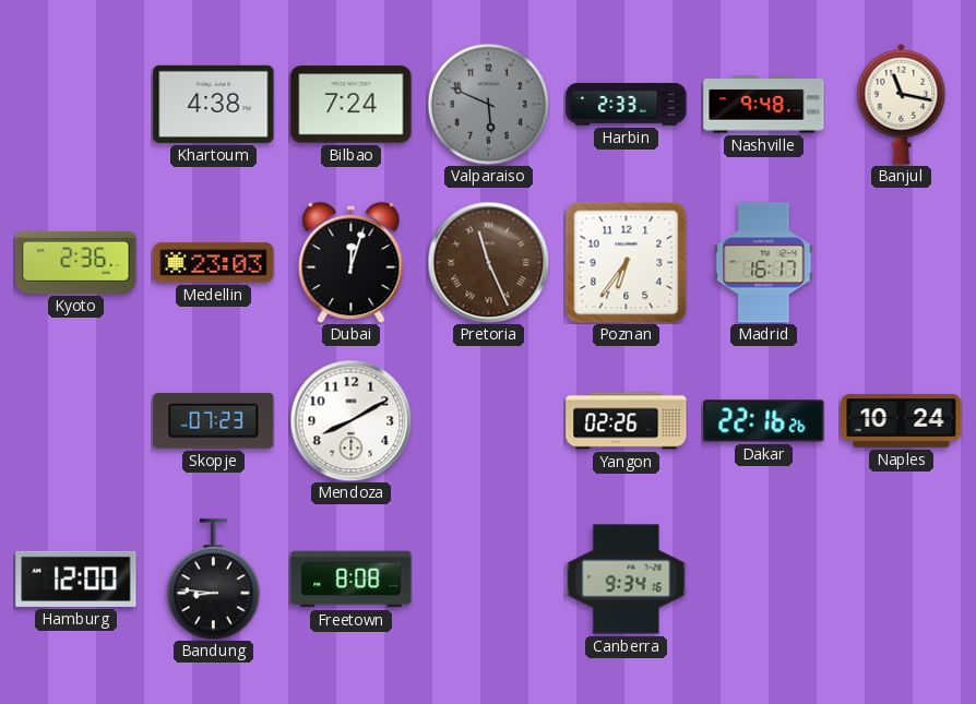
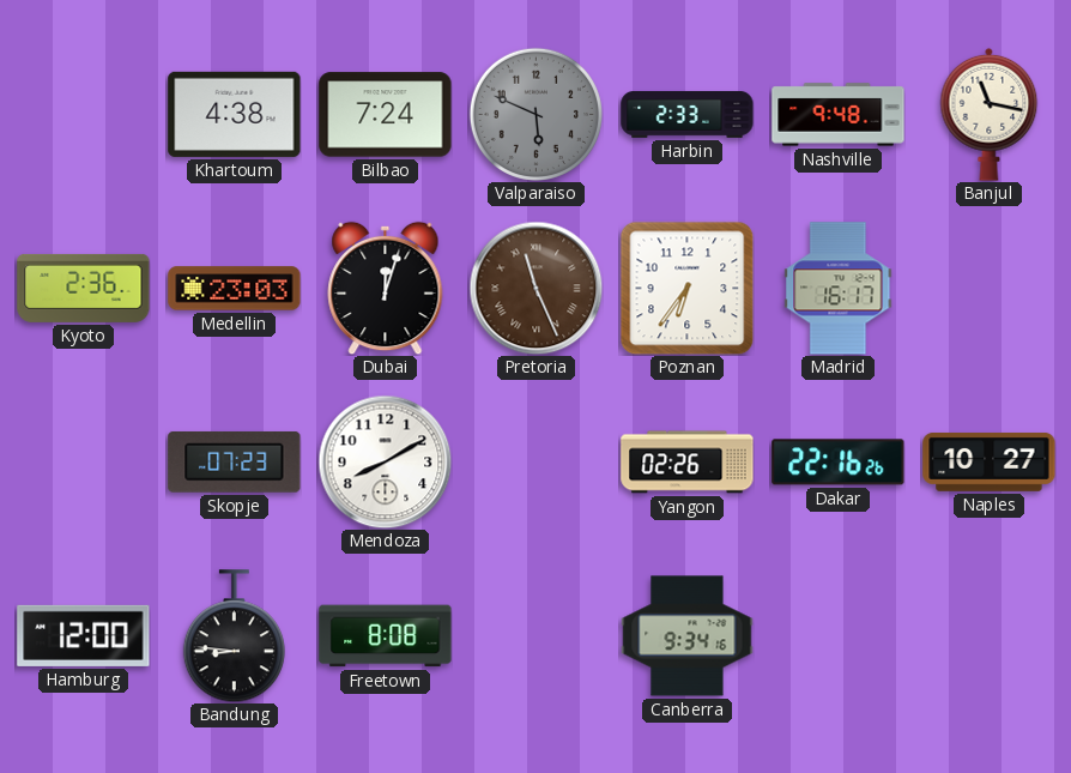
Naples: 10:24 -> 10:27
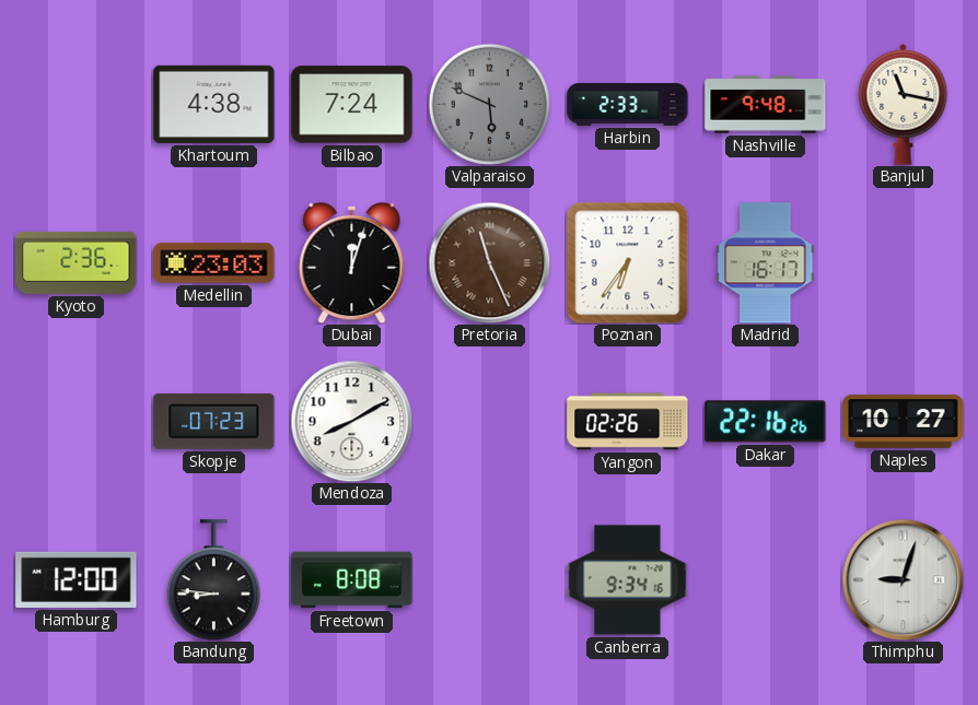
Thimphu: none -> 9:03
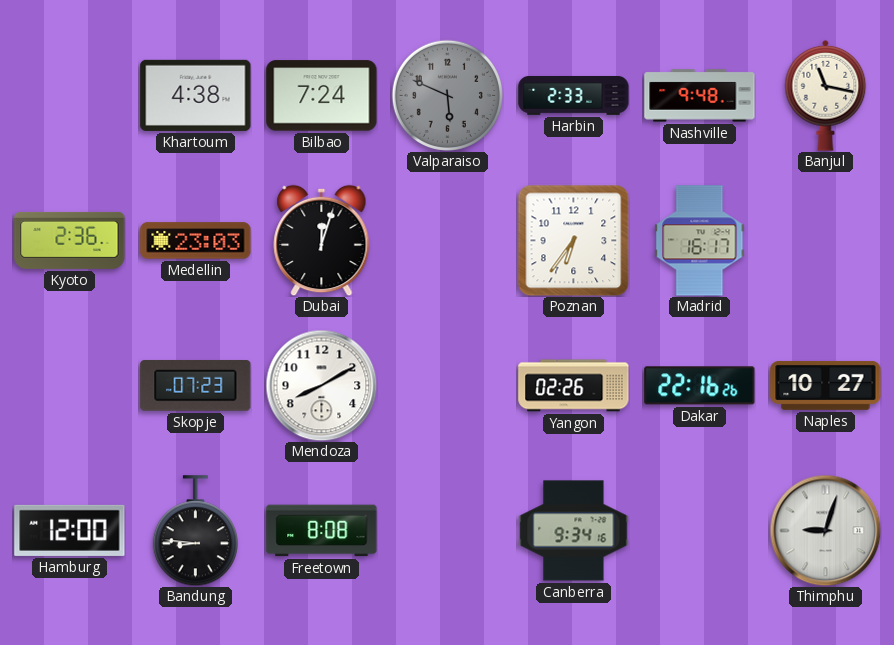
Pretoria: 11:26 -> none
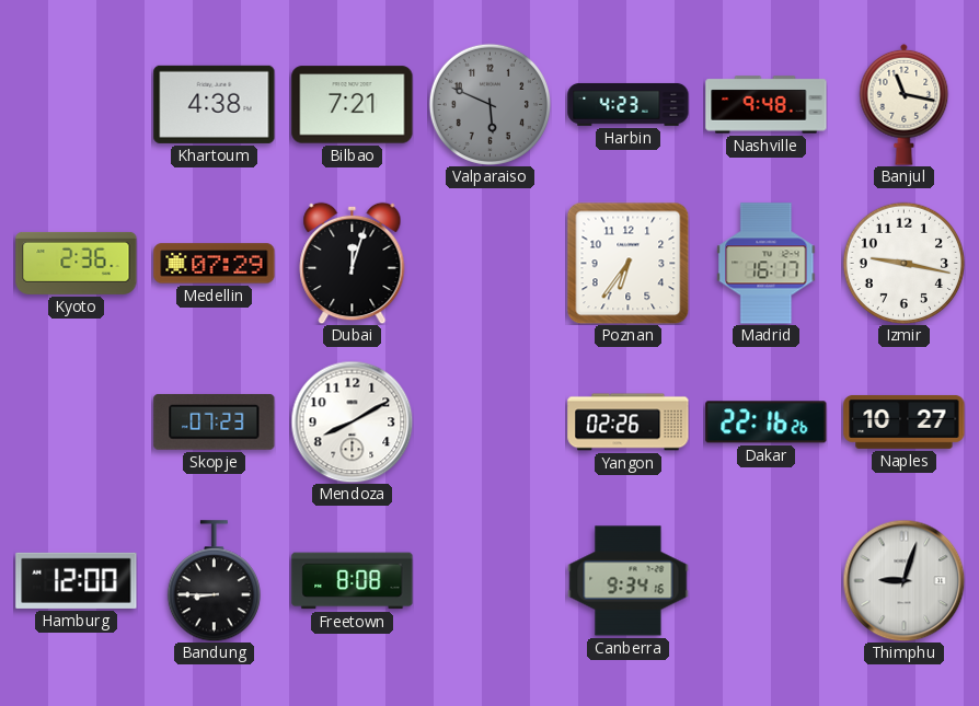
Bilbao: 7:24 -> 7:21
Harbin: 2:33 -> 4:23
Medellin: 23:03 -> 07:29
Izmir: none -> 9:17
Bandung: 8:46 -> 8:45
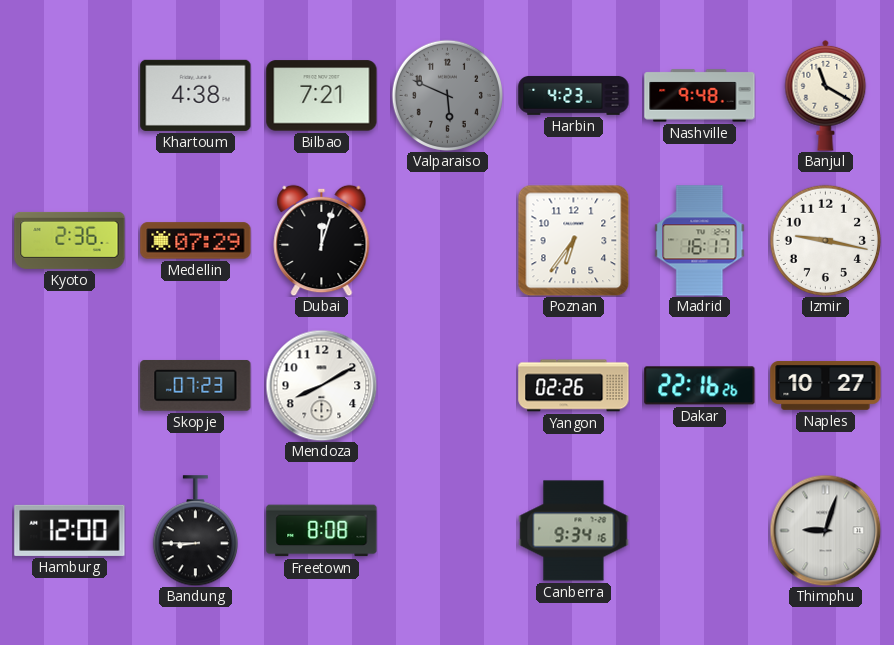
Banjul: 11:17 -> 11:20
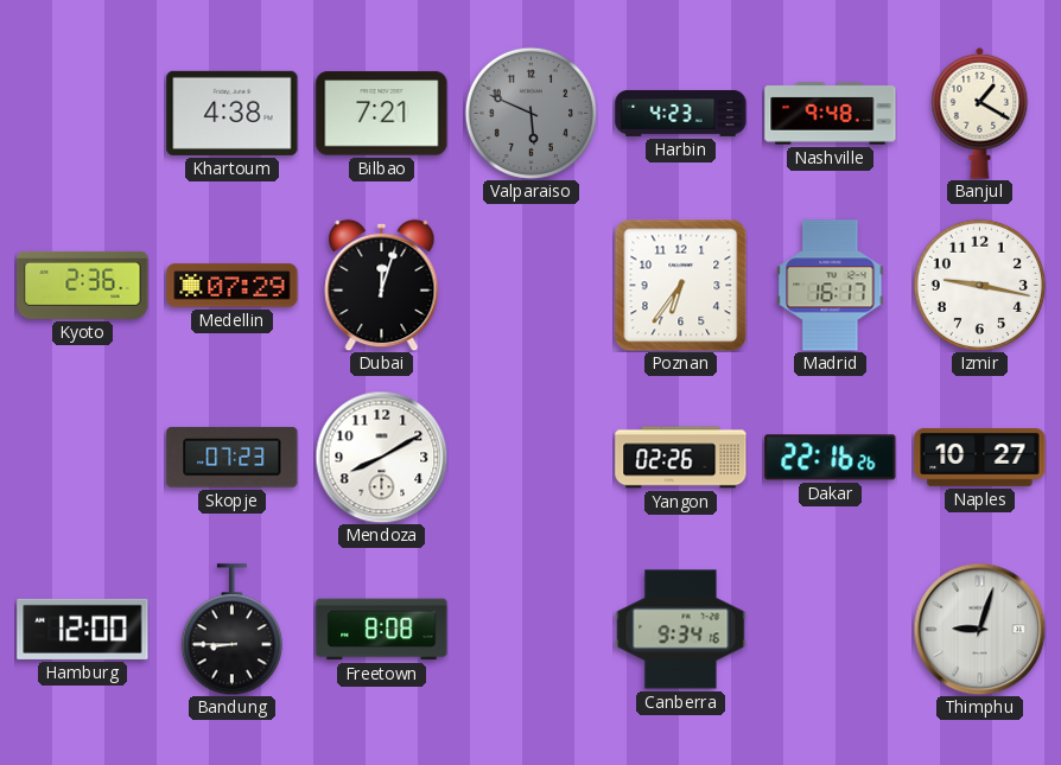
Banjul: 11:20 -> 1:20
